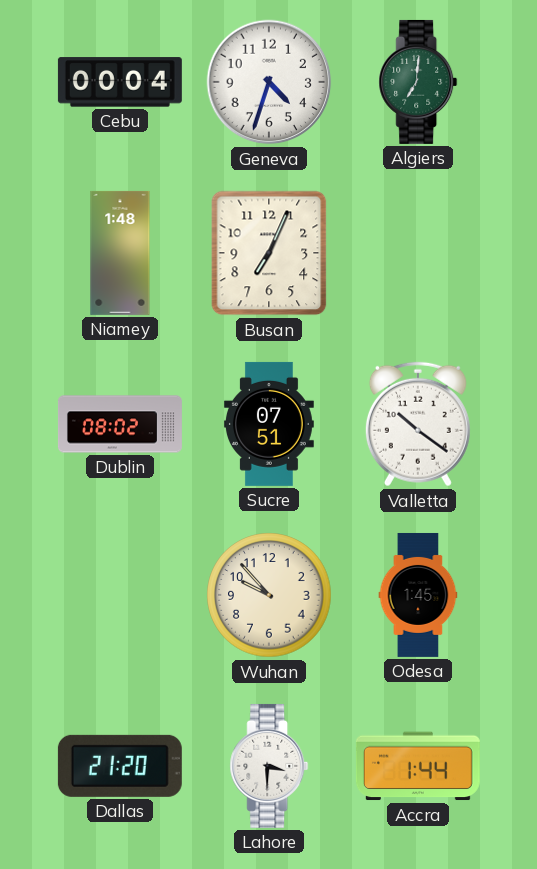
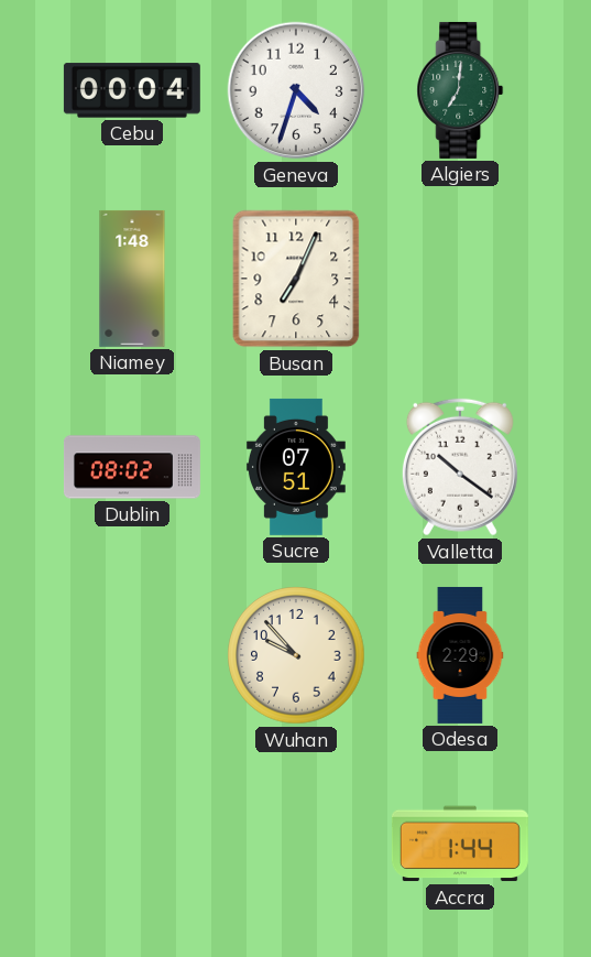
Odesa: 1:45 -> 2:29
Dallas: 21:20 -> none
Lahore: 3:30 -> none
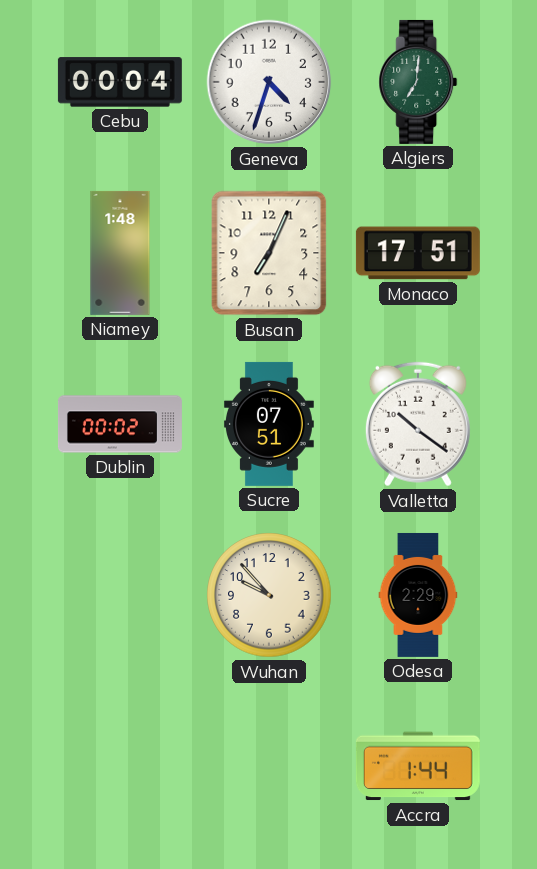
Monaco: none -> 17:51
Dublin: 08:02 -> 00:02
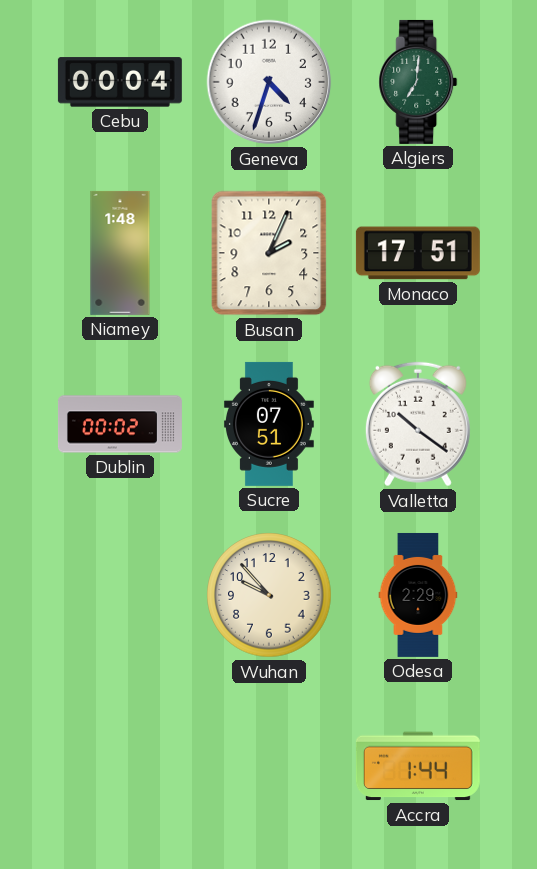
Busan: 7:04 -> 2:04
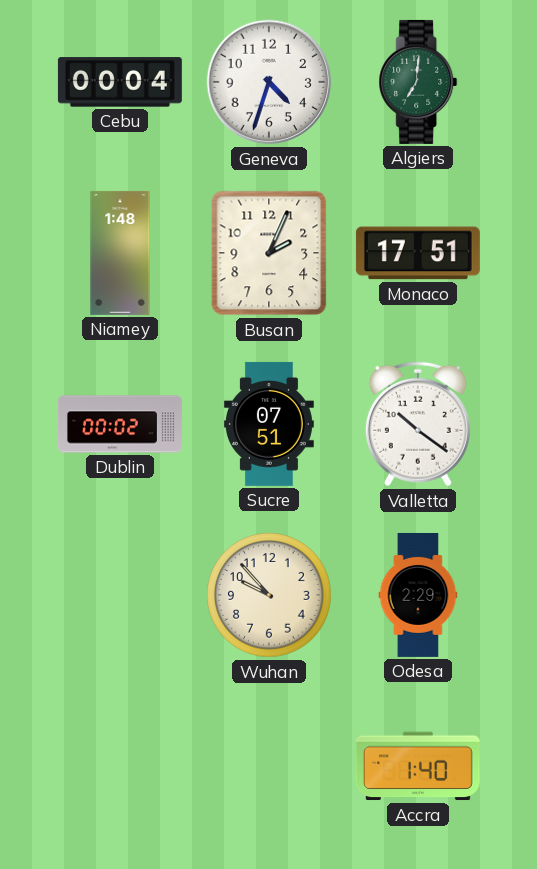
Accra: 1:44 -> 1:40
